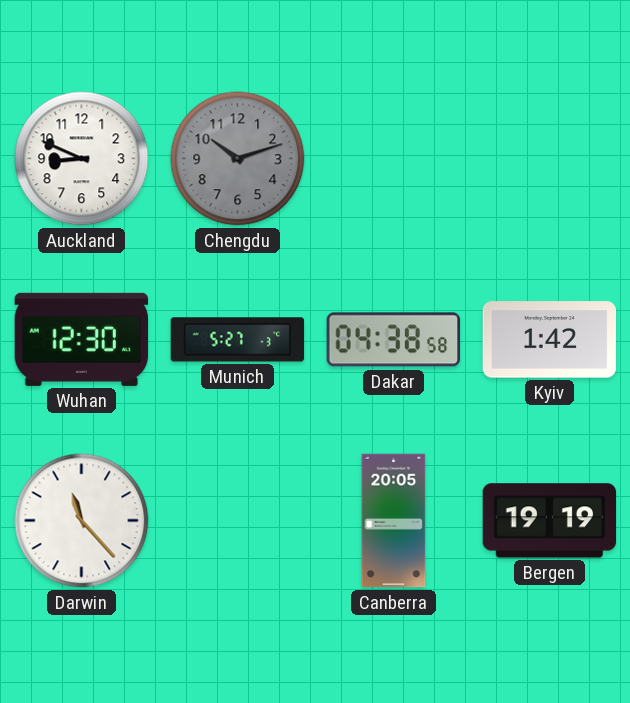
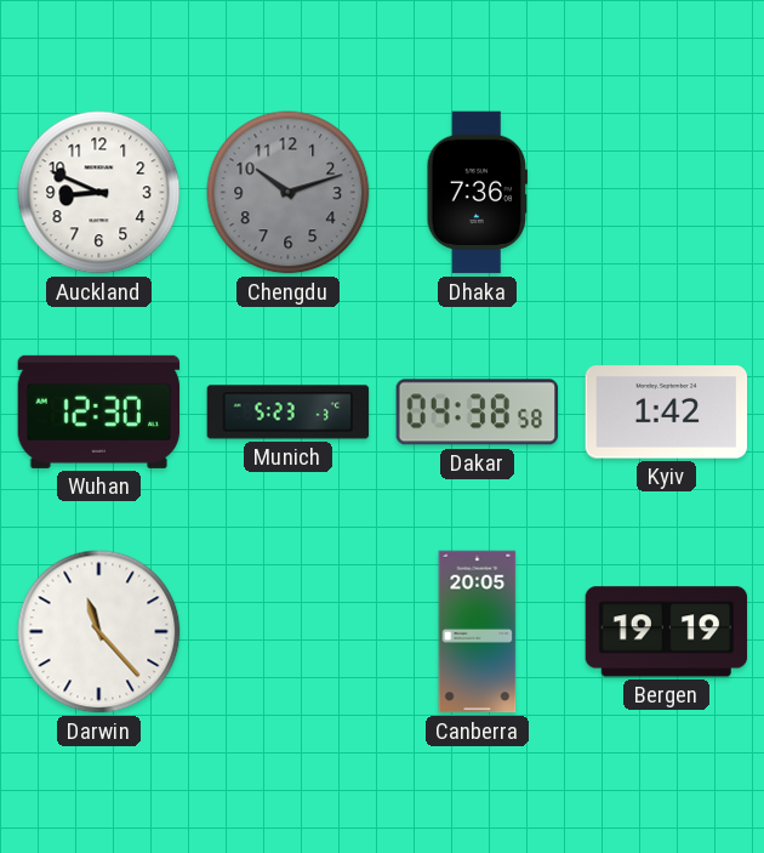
Dhaka: none -> 7:36
Munich: 5:27 -> 5:23
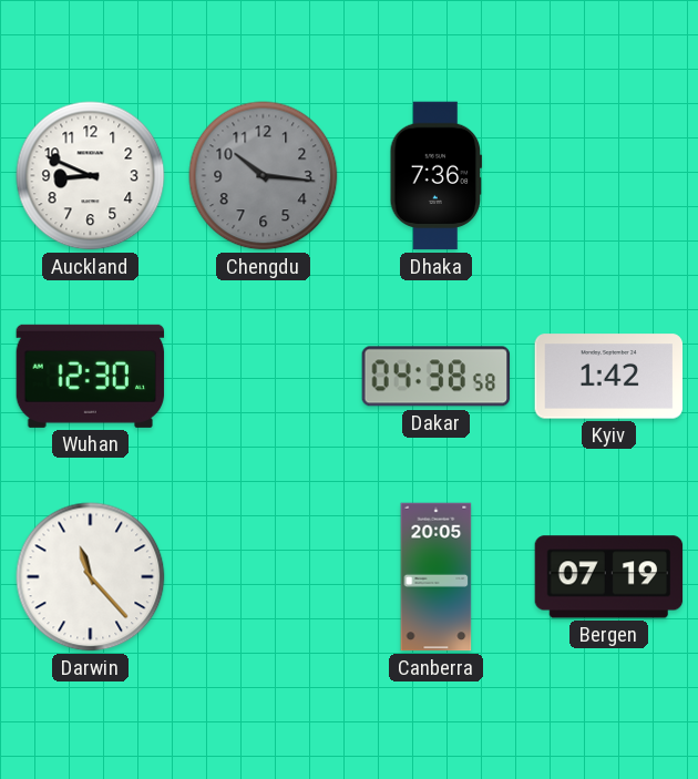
Chengdu: 10:12 -> 10:16
Munich: 5:23 -> none
Bergen: 19:19 -> 07:19
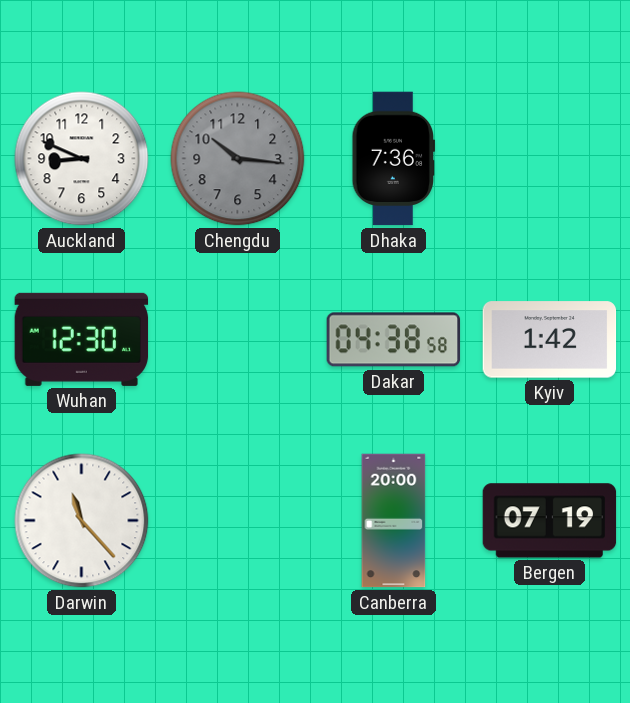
Canberra: 20:05 -> 20:00
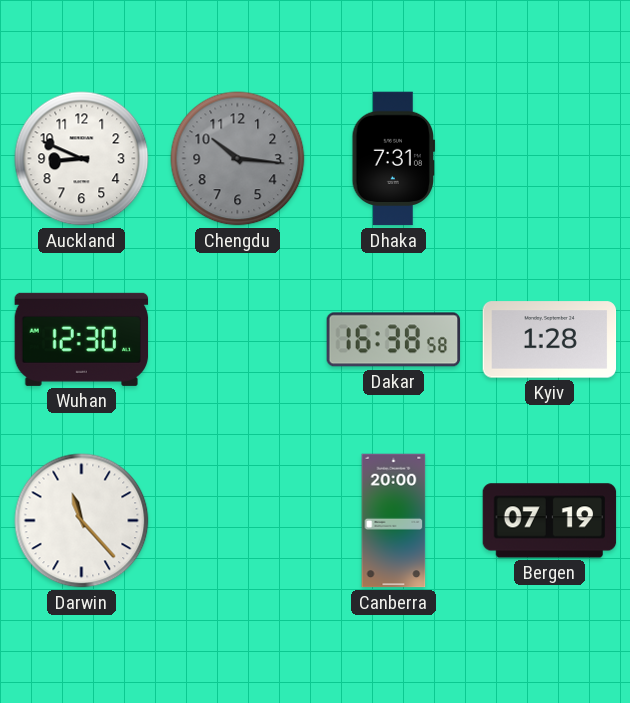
Dhaka: 7:36 -> 7:31
Dakar: 04:38 -> 16:38
Kyiv: 1:42 -> 1:28
